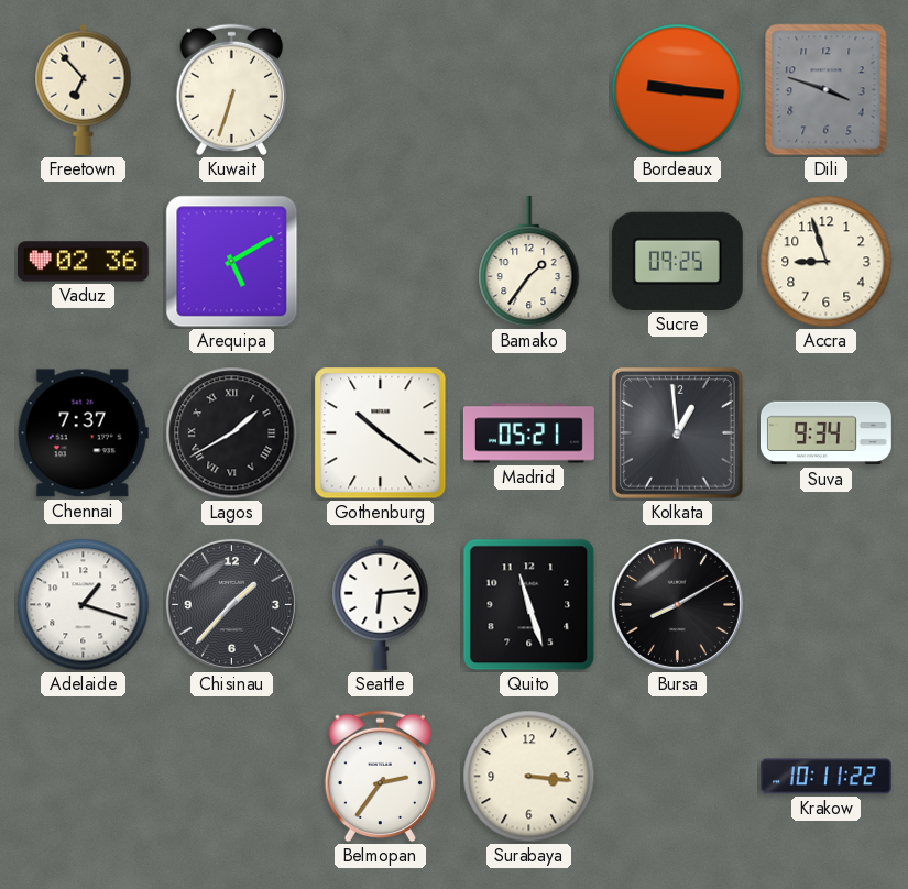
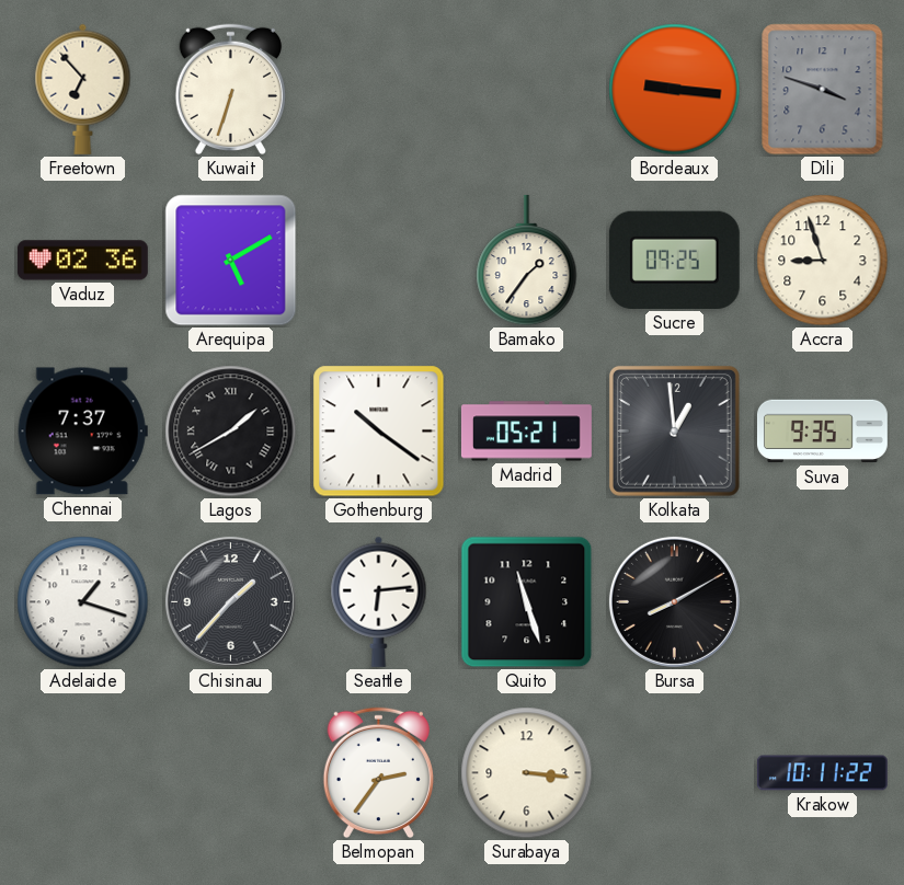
Suva: 9:34 -> 9:35
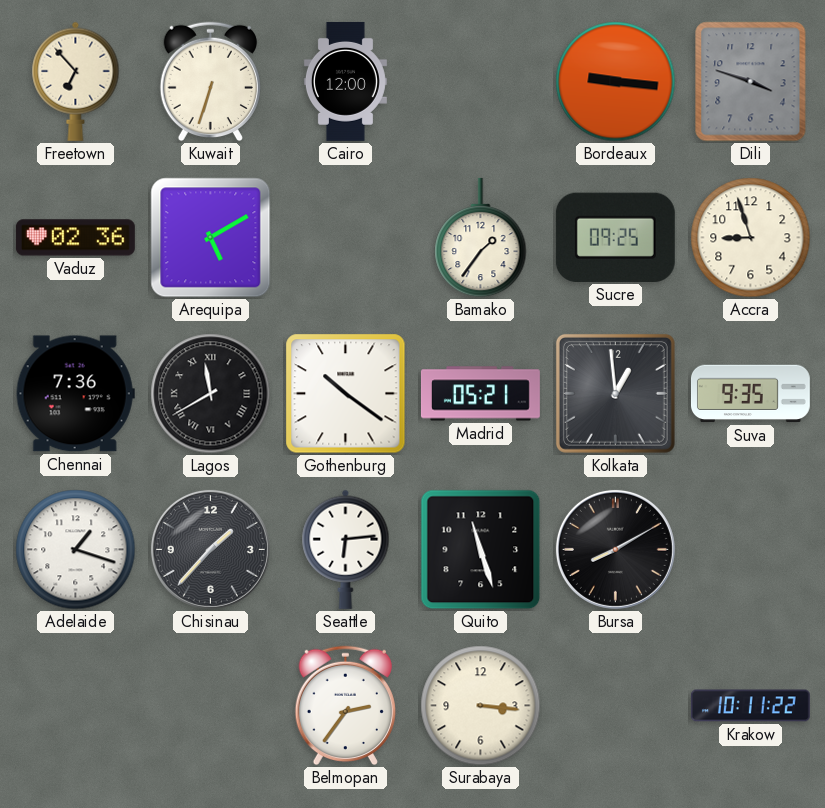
Cairo: none -> 12:00
Chennai: 7:37 -> 7:36
Lagos: 1:40 -> 11:40
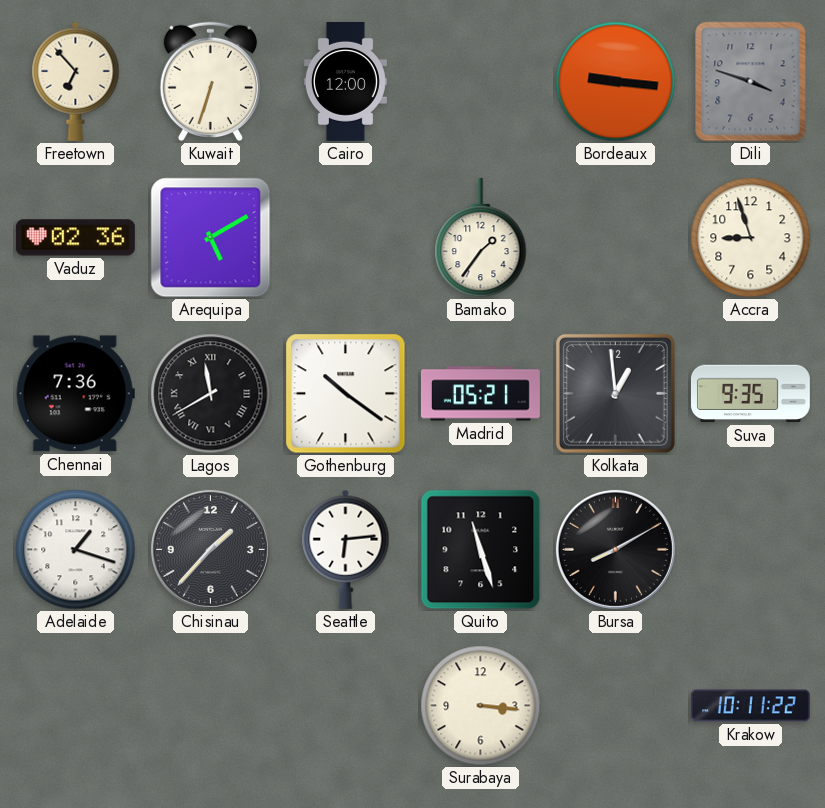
Sucre: 09:25 -> none
Belmopan: 2:36 -> none
